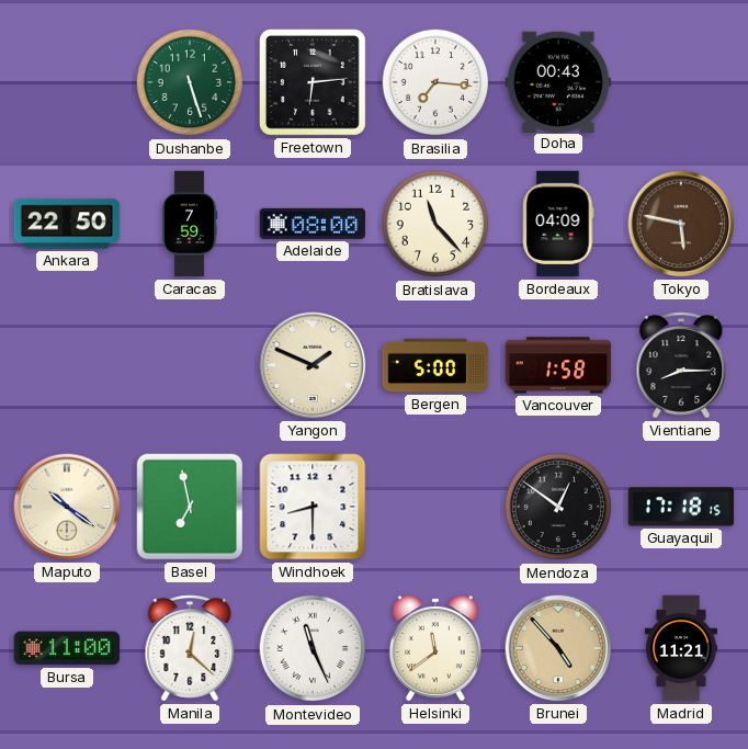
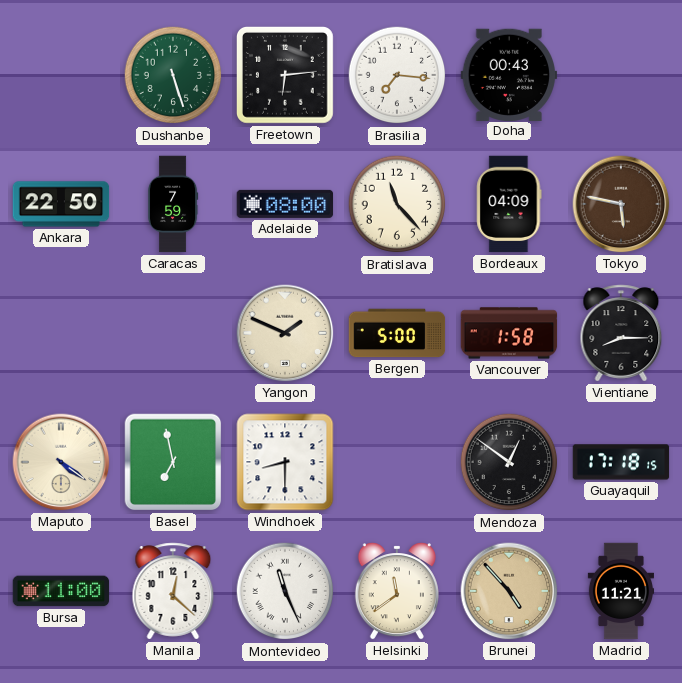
Maputo: 10:21 -> 4:21
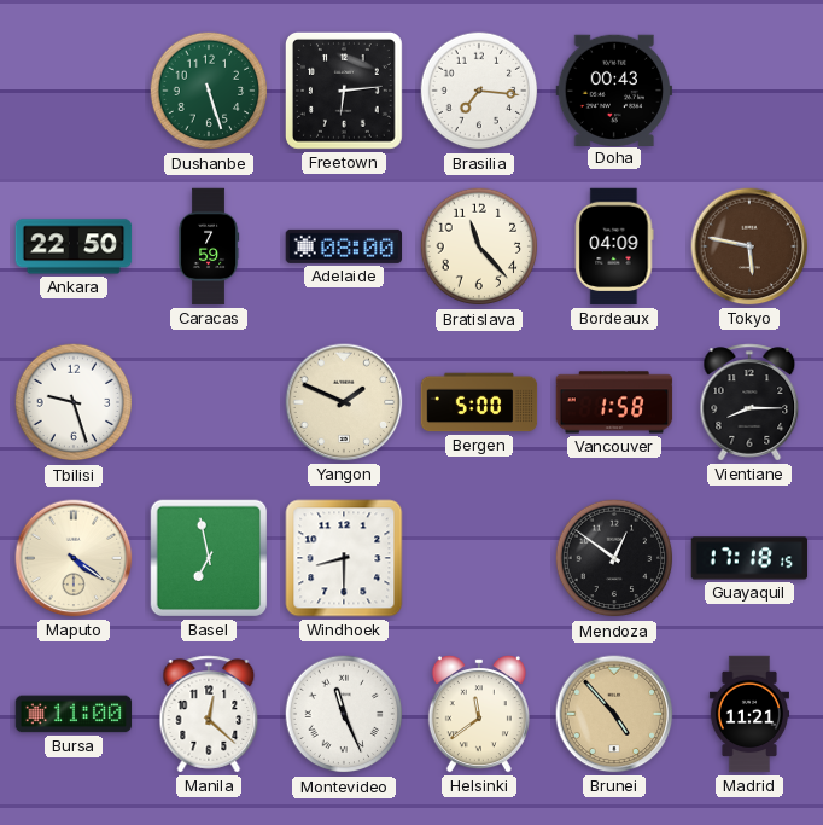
Tbilisi: none -> 9:27
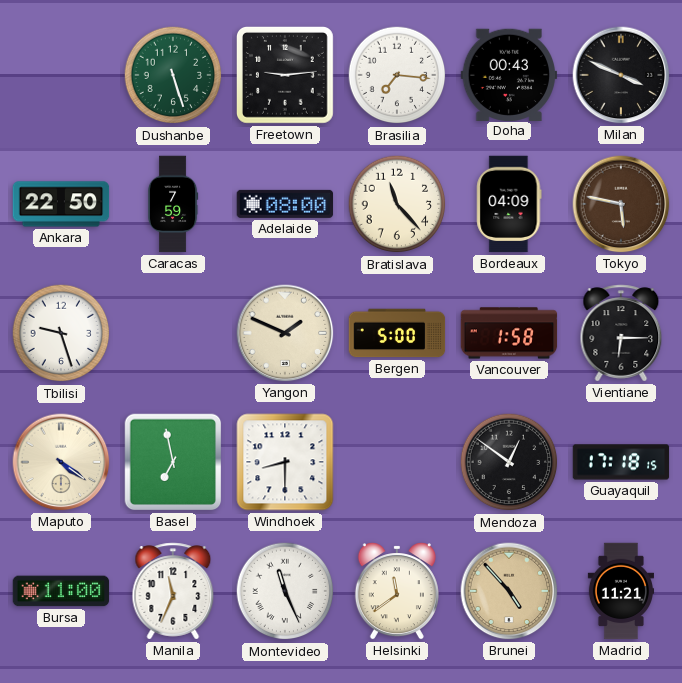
Freetown: 6:14 -> 9:14
Milan: none -> 3:49
Vientiane: 8:15 -> 6:15
Manila: 12:22 -> 11:34
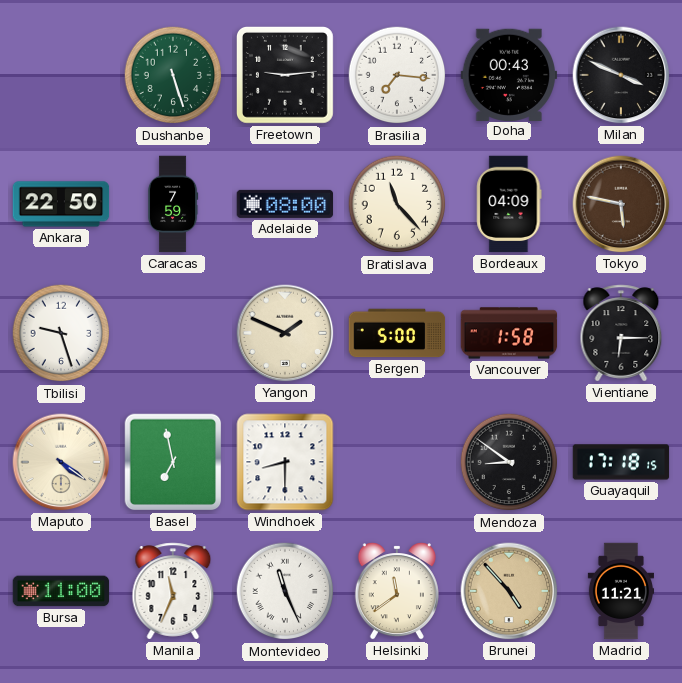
Mendoza: 12:51 -> 8:51
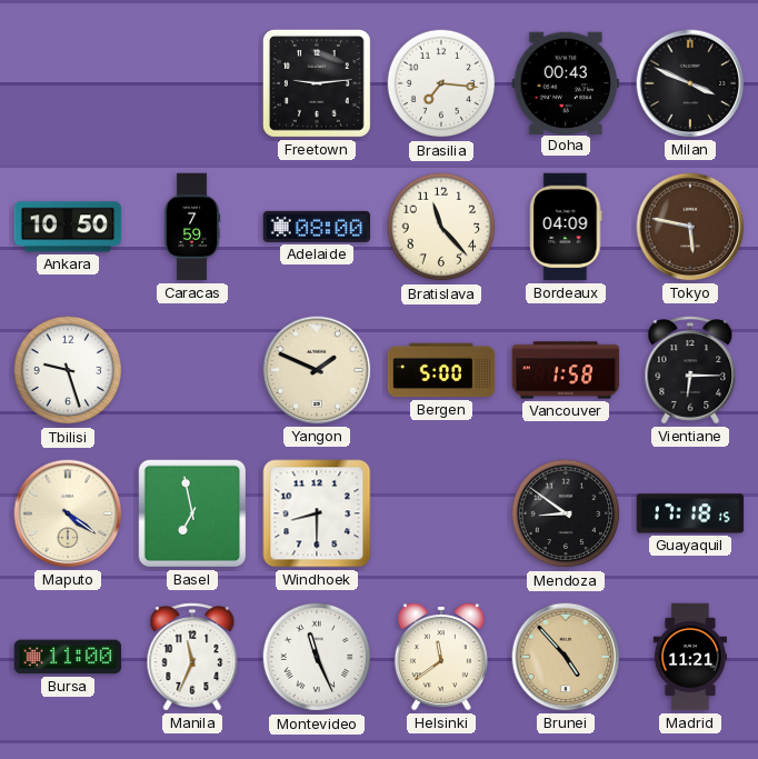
Dushanbe: 5:27 -> none
Ankara: 22:50 -> 10:50
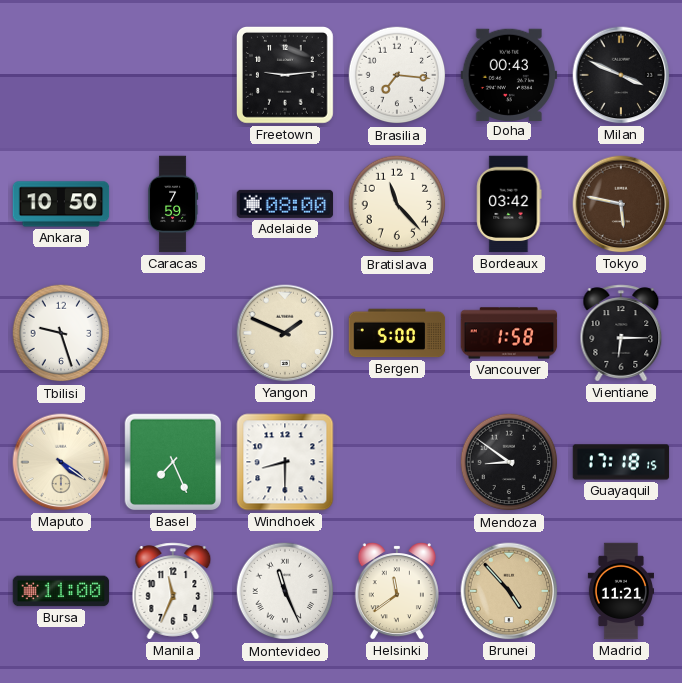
Bordeaux: 04:09 -> 03:42
Basel: 6:58 -> 7:26
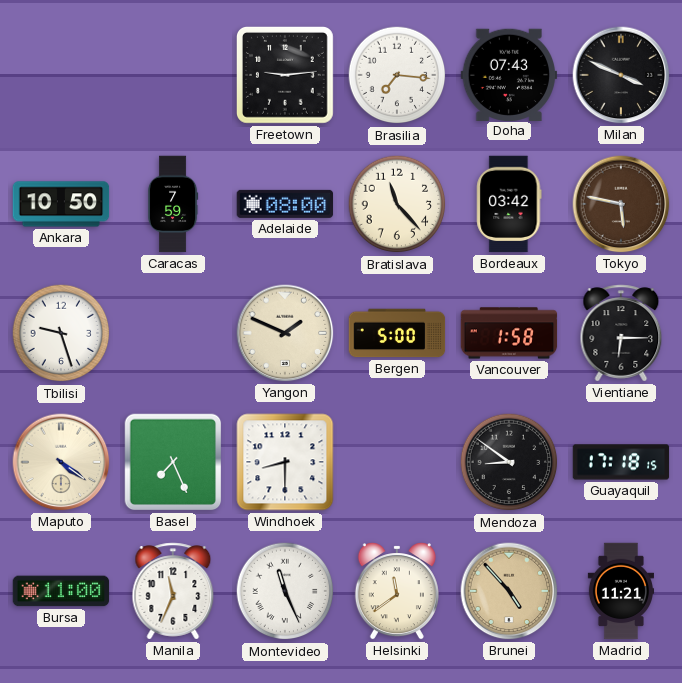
Doha: 00:43 -> 07:43
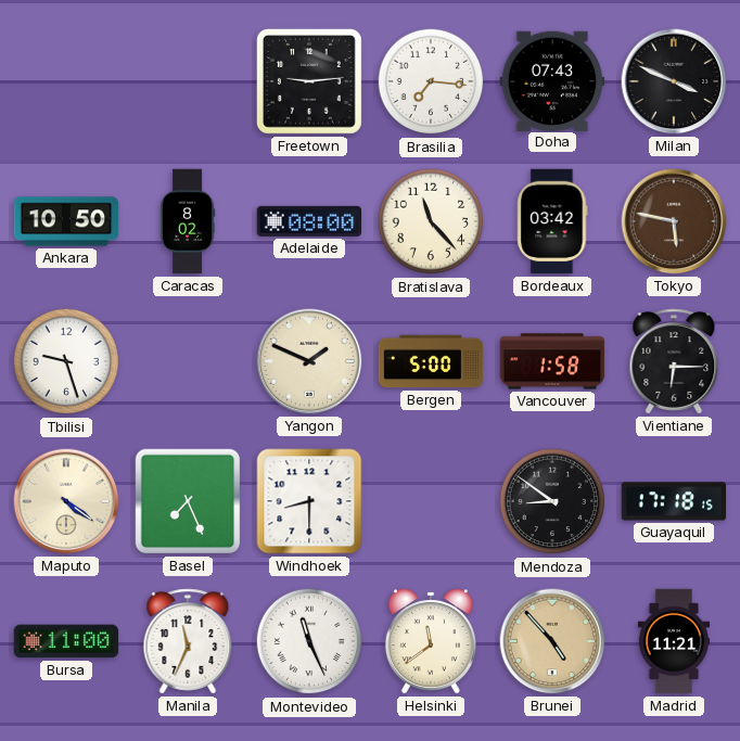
Caracas: 7:59 -> 8:02
